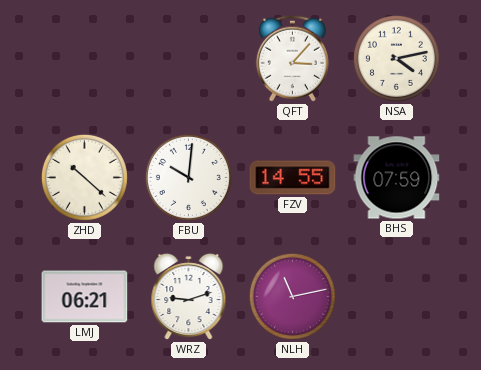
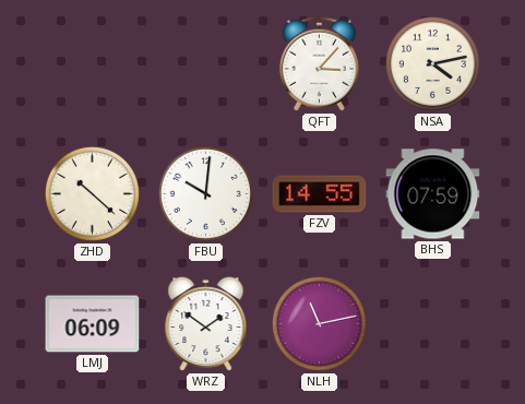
LMJ: 06:21 -> 06:09
WRZ: 9:12 -> 1:51
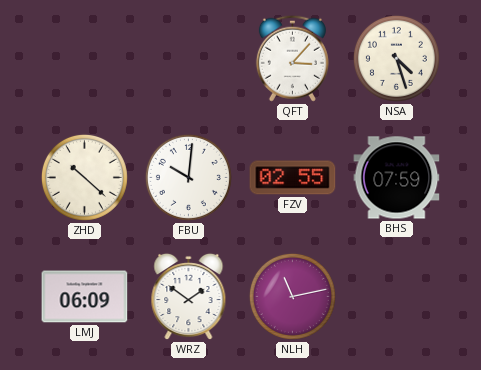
NSA: 4:13 -> 4:27
FZV: 14:55 -> 02:55
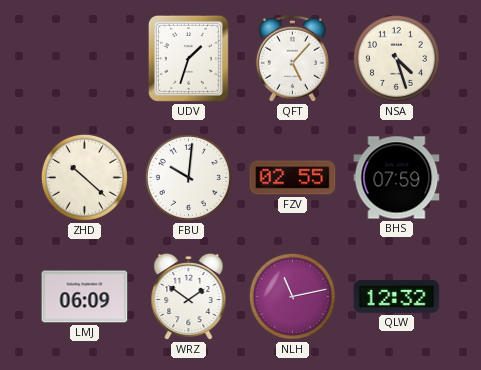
UDV: none -> 1:33
QFT: 3:07 -> 5:07
QLW: none -> 12:32
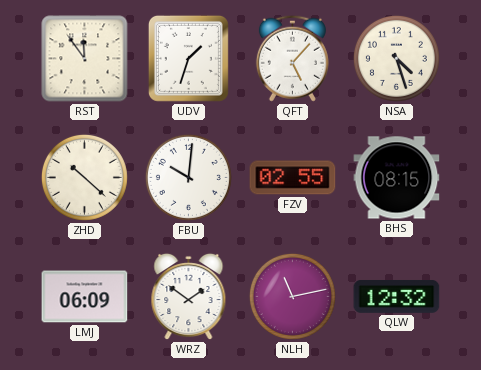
RST: none -> 11:54
BHS: 07:59 -> 08:15
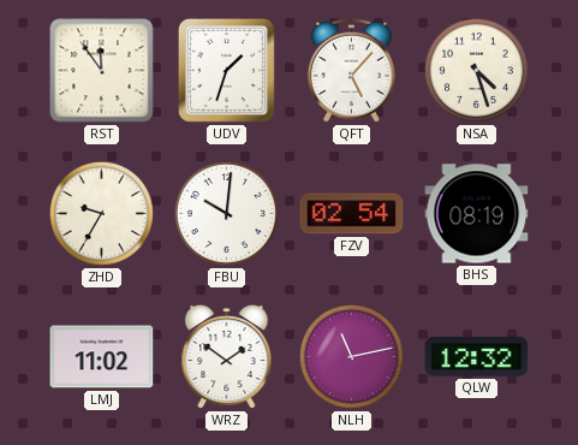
ZHD: 10:22 -> 9:35
FZV: 02:55 -> 02:54
BHS: 08:15 -> 08:19
LMJ: 06:09 -> 11:02
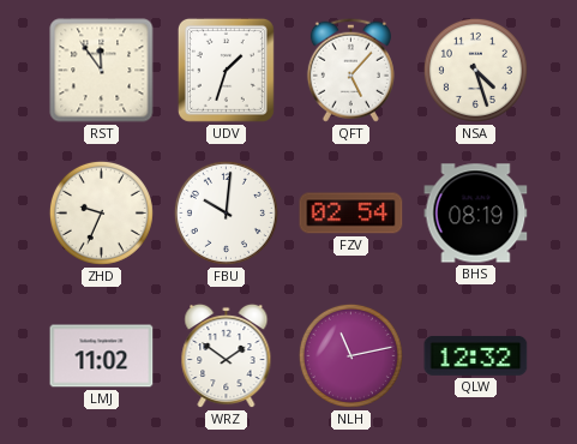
ZHD: 9:35 -> 9:34
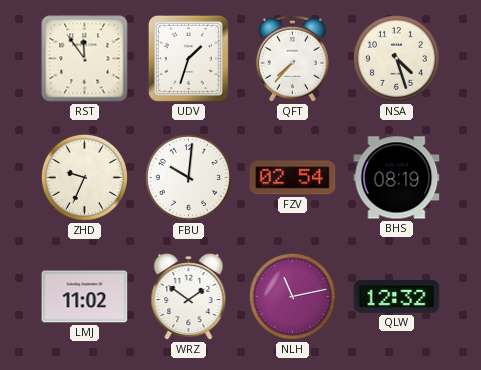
QFT: 5:07 -> 7:37
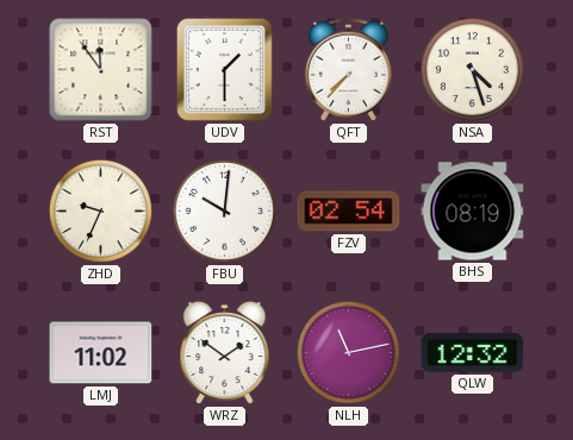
UDV: 1:33 -> 1:30
